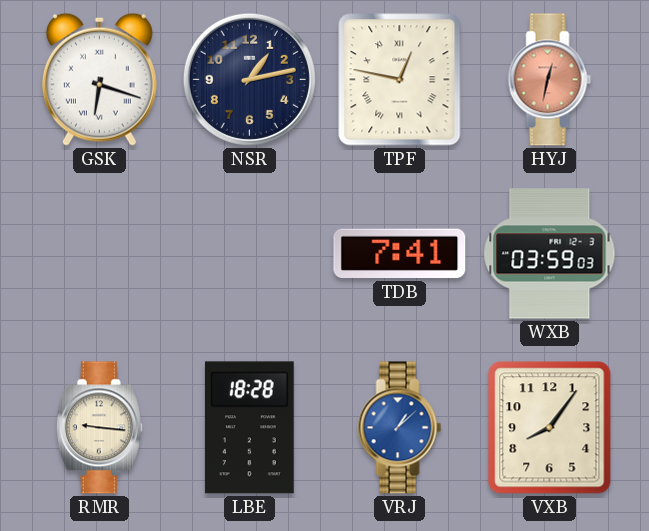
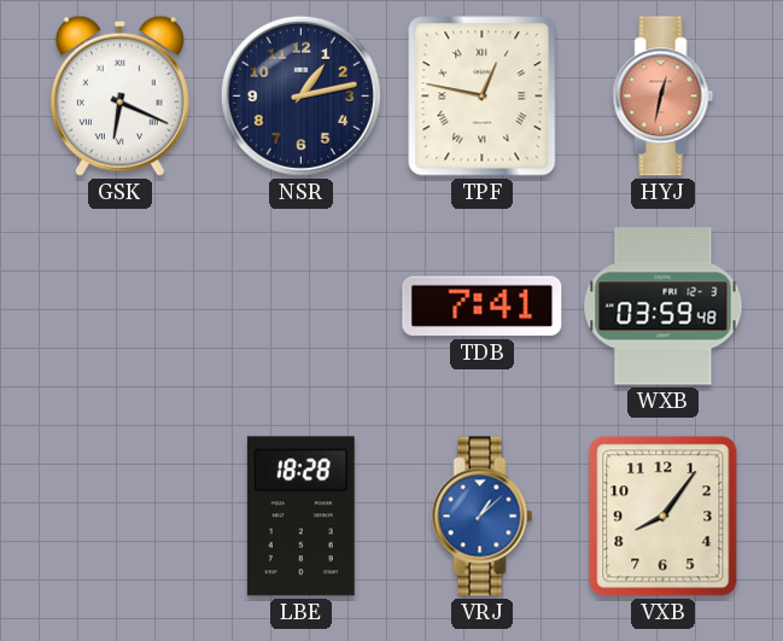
GSK: 6:18 -> 6:19
WXB: 03:59:03 -> 03:59:48
RMR: 9:16 -> none
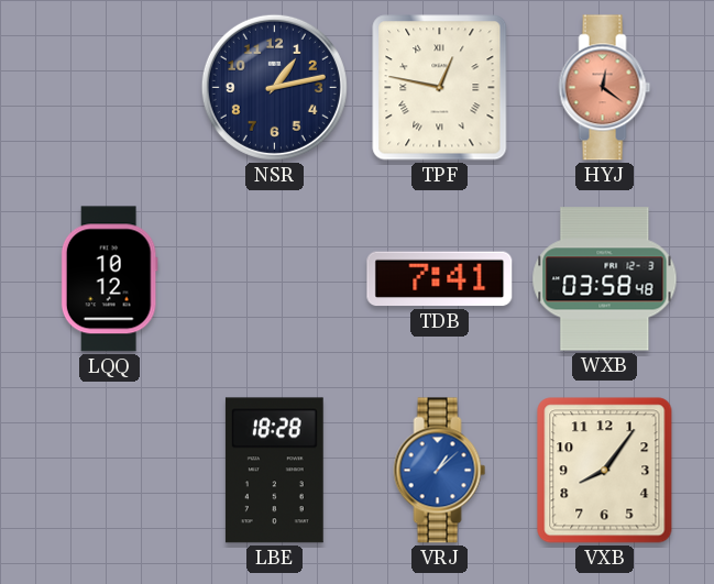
GSK: 6:19 -> none
HYJ: 12:32 -> 12:21
LQQ: none -> 10:12
WXB: 03:59 -> 03:58
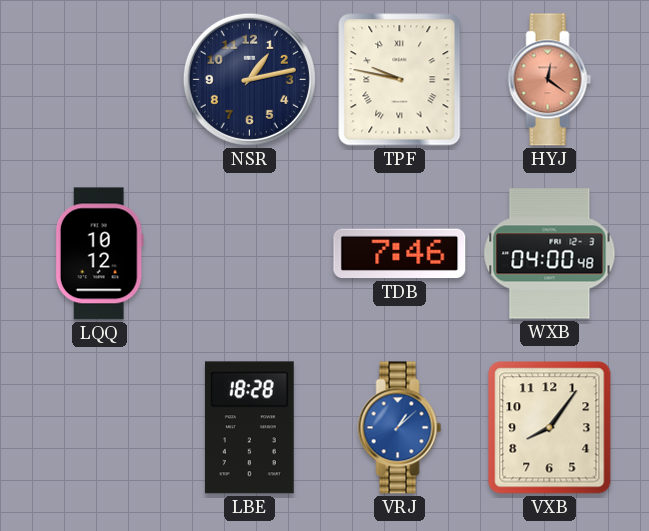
TPF: 12:47 -> 9:47
TDB: 7:41 -> 7:46
WXB: 03:58 -> 04:00
